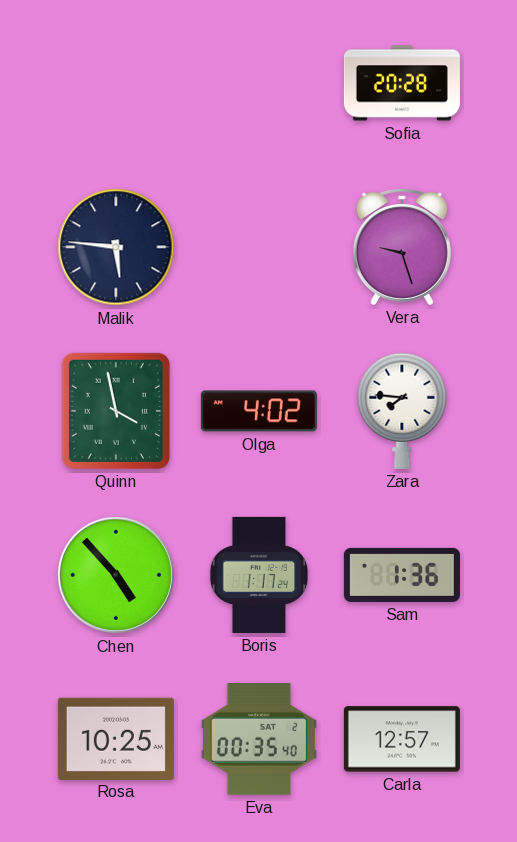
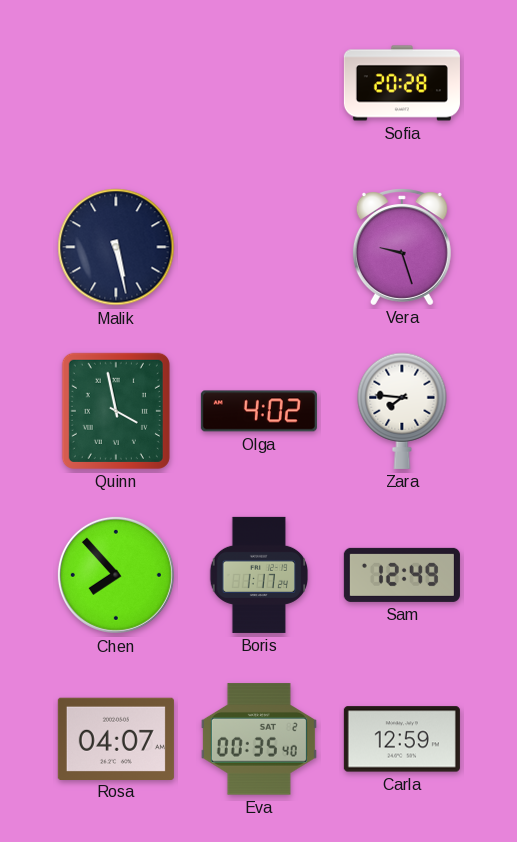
Malik: 5:46 -> 5:28
Chen: 4:53 -> 7:53
Sam: 1:36 -> 12:49
Rosa: 10:25 -> 04:07
Carla: 12:57 -> 12:59
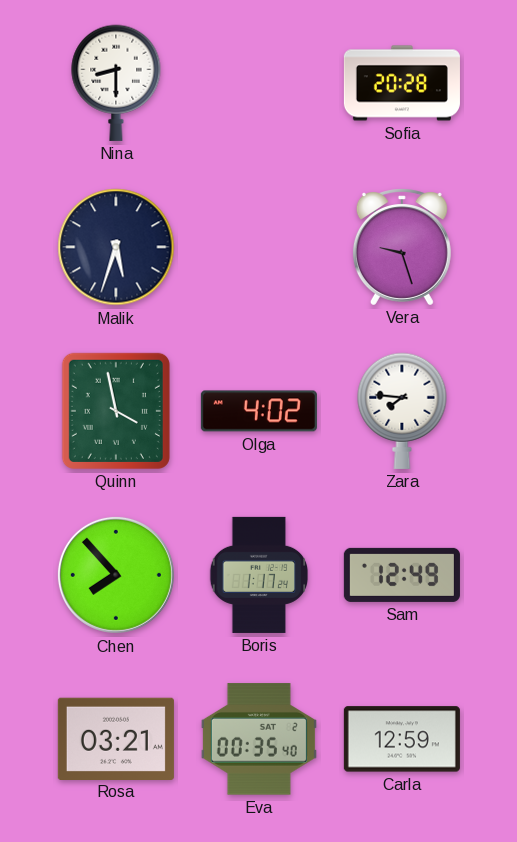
Nina: none -> 8:30
Malik: 5:28 -> 5:33
Rosa: 04:07 -> 03:21
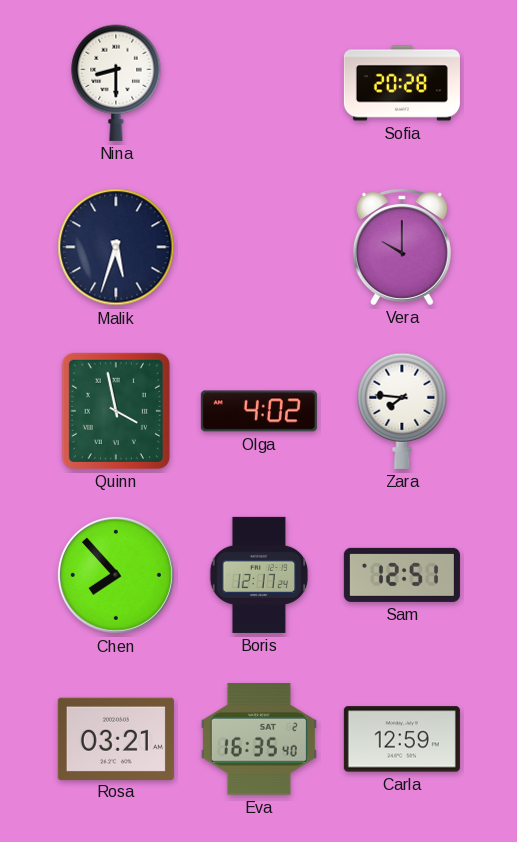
Vera: 9:27 -> 10:00
Boris: 1:17 -> 12:17
Sam: 12:49 -> 12:51
Eva: 00:35 -> 16:35
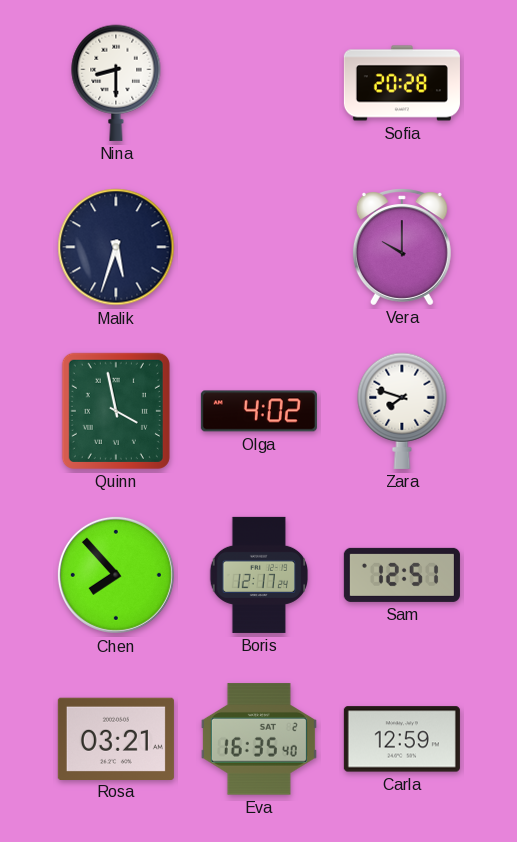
Zara: 7:46 -> 7:48
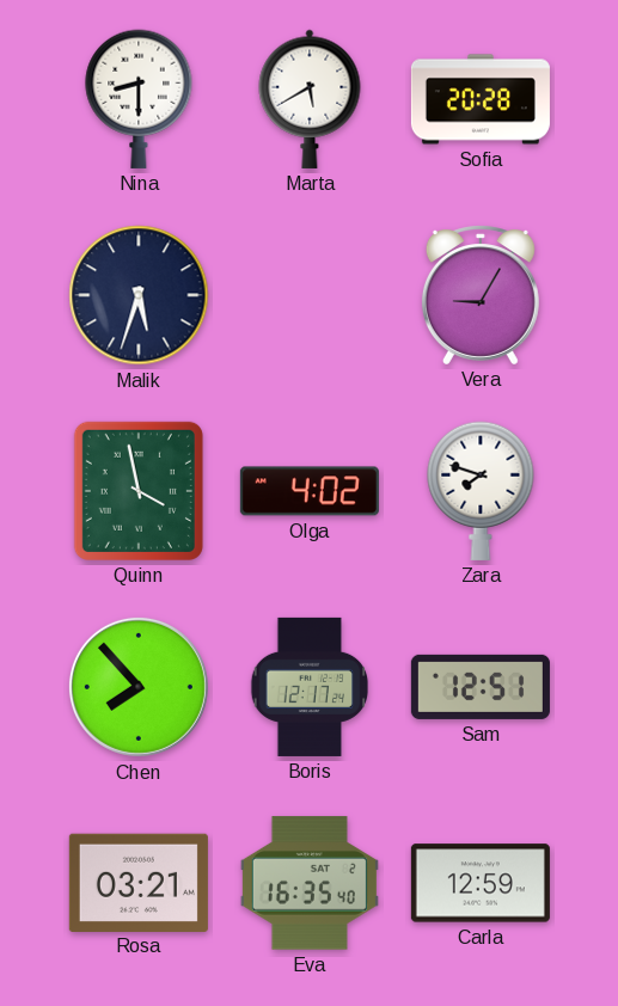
Marta: none -> 5:40
Vera: 10:00 -> 9:05
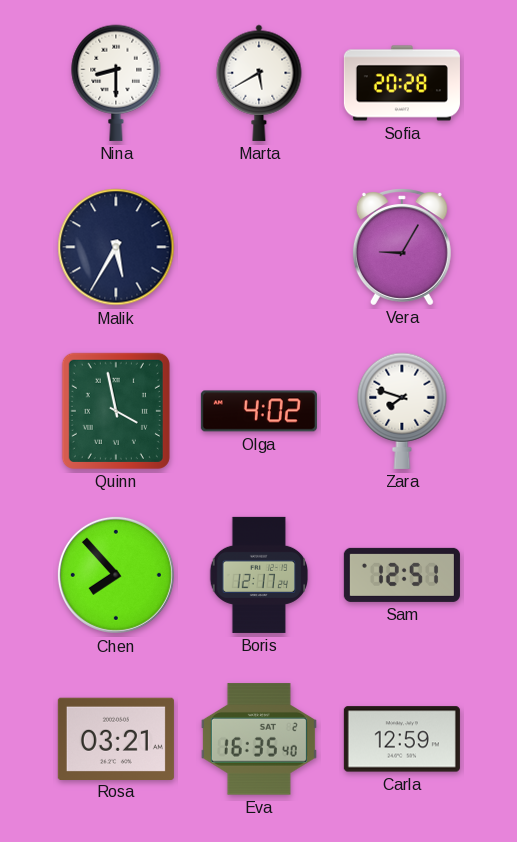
Malik: 5:33 -> 5:35
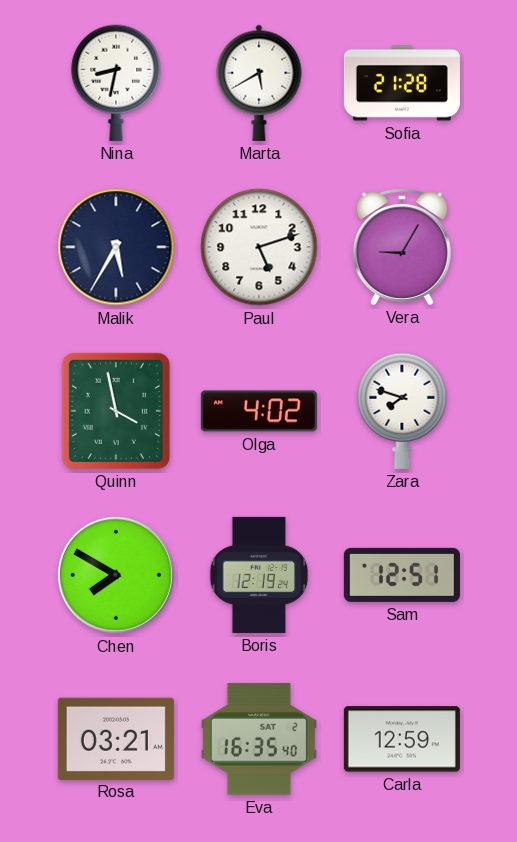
Nina: 8:30 -> 8:32
Sofia: 20:28 -> 21:28
Paul: none -> 5:12
Chen: 7:53 -> 7:50
Boris: 12:17 -> 12:19
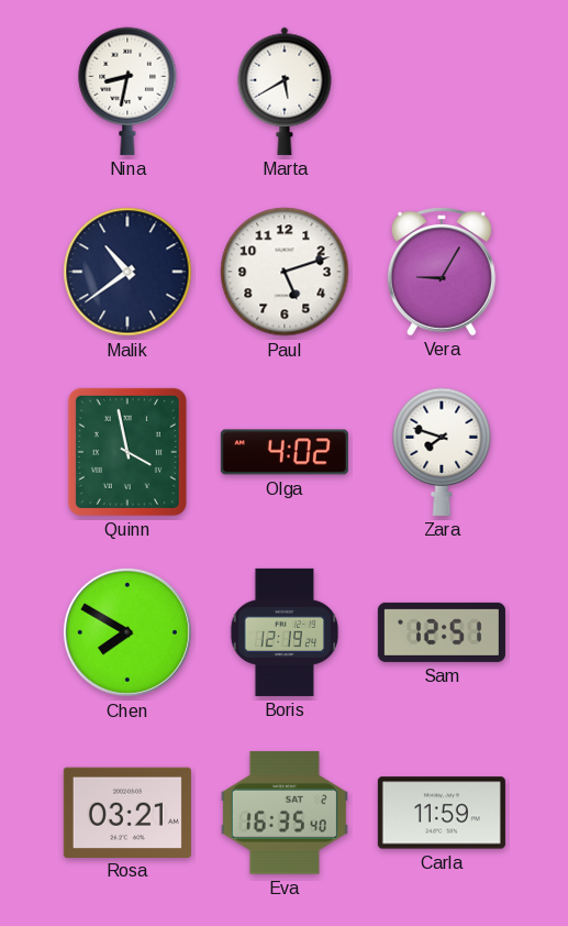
Sofia: 21:28 -> none
Malik: 5:35 -> 10:39
Carla: 12:59 -> 11:59
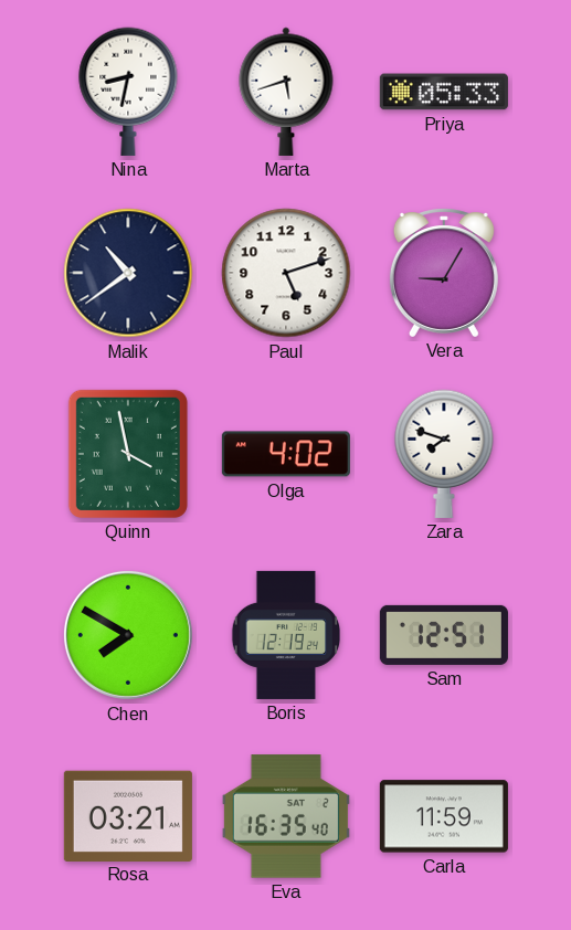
Marta: 5:40 -> 5:42
Priya: none -> 05:33
